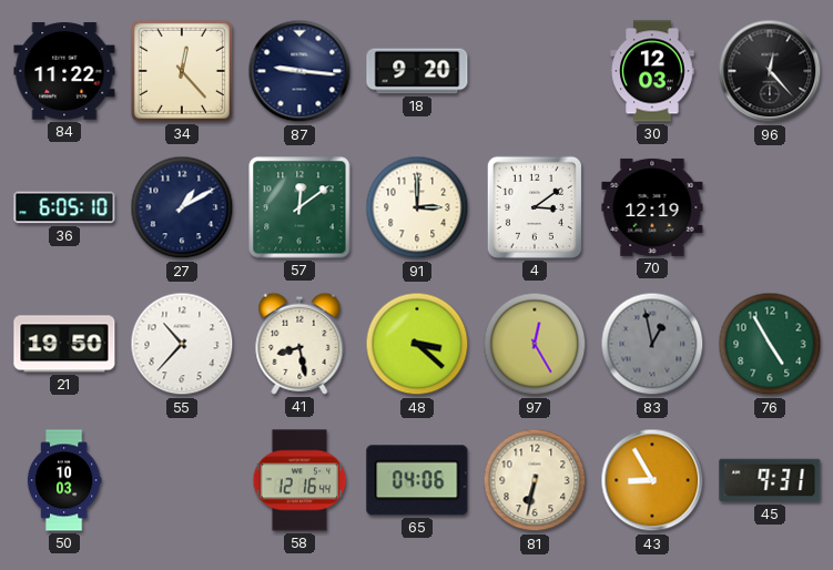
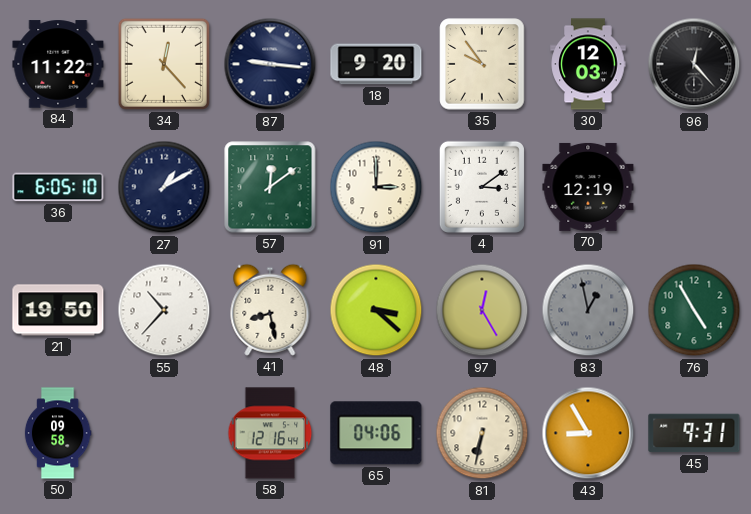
35: none -> 9:54
50: 10:03 -> 09:58
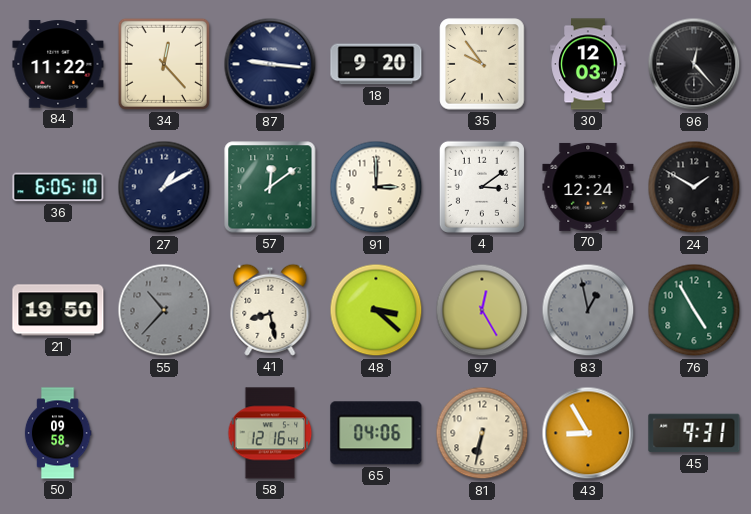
70: 12:19 -> 12:24
24: none -> 1:50
55 dial: white -> grey
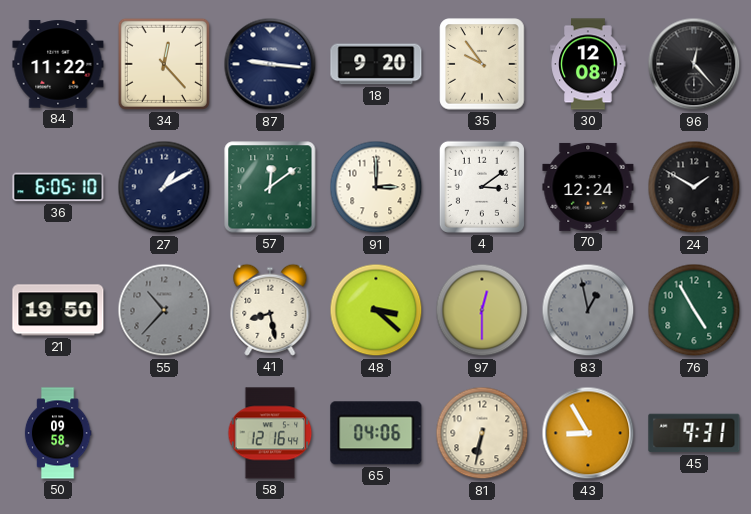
30: 12:03 -> 12:08
97: 12:25 -> 12:30
